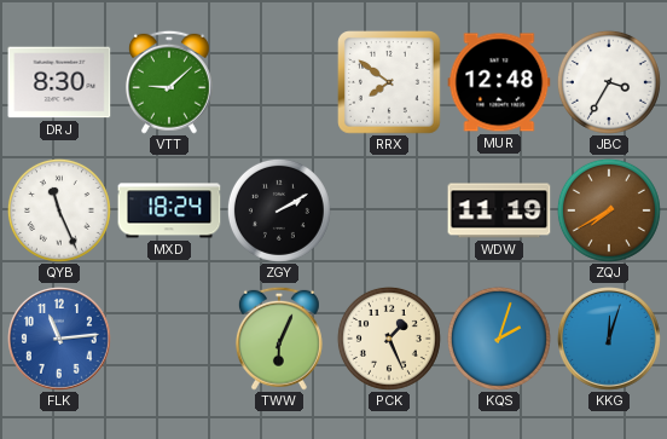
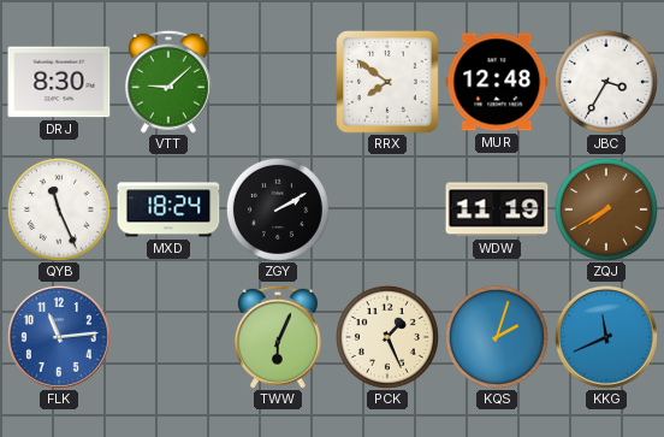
KKG: 12:03 -> 11:41
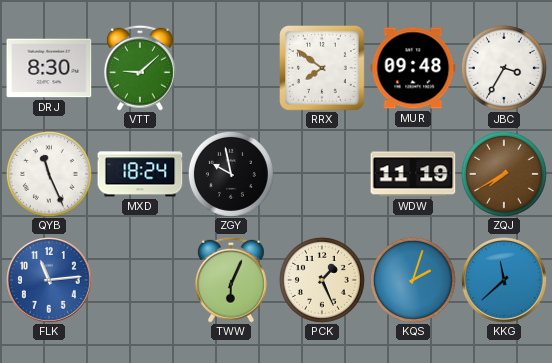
MUR: 12:48 -> 09:48
ZGY: 2:10 -> 9:58
KKG: 11:41 -> 11:38
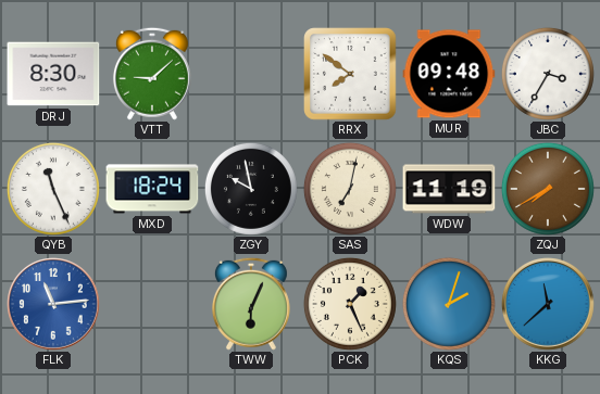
SAS: none -> 7:02
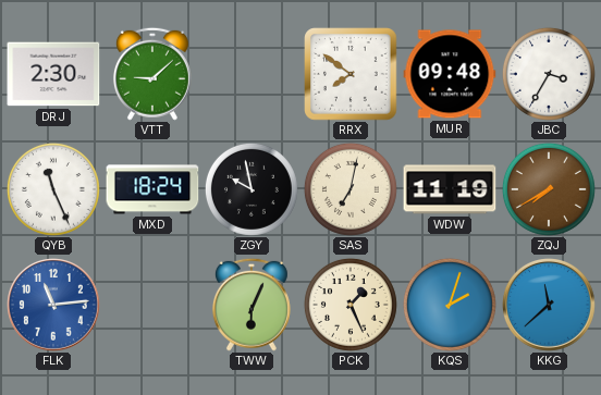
DRJ: 8:30 -> 2:30
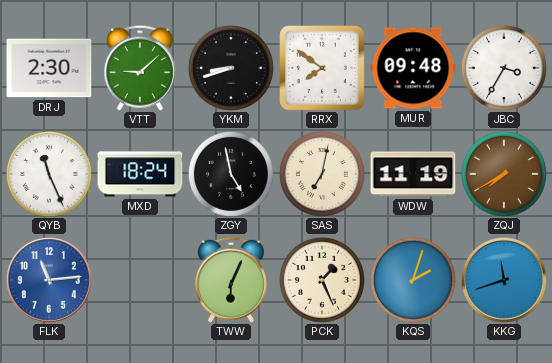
YKM: none -> 8:42
ZGY: 9:58 -> 4:58
KKG: 11:38 -> 11:42
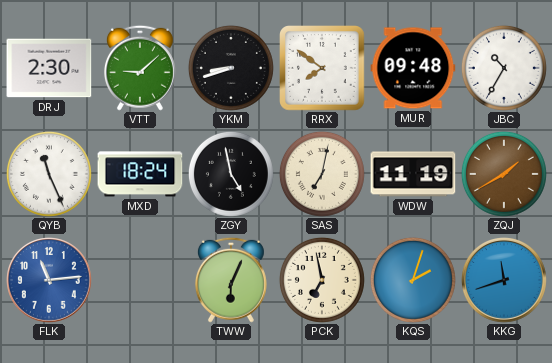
JBC: 3:35 -> 10:35
ZQJ: 7:40 -> 1:40
PCK: 1:26 -> 6:58
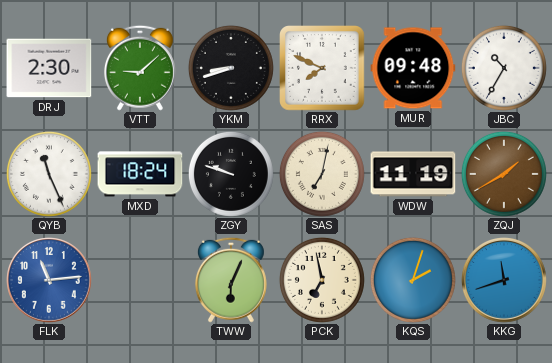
RRX: 7:51 -> 7:49
ZGY: 4:58 -> 9:48
